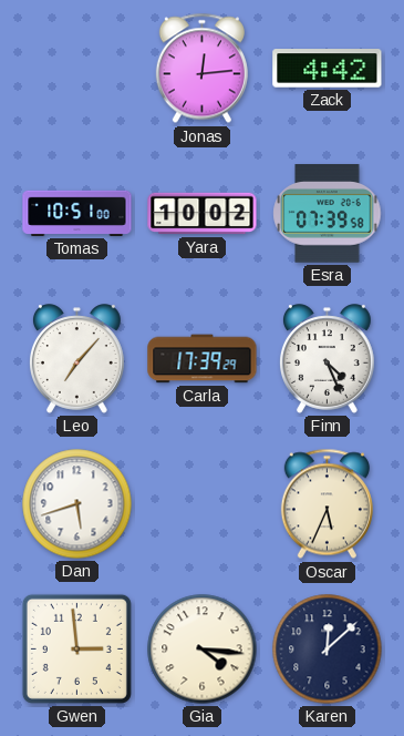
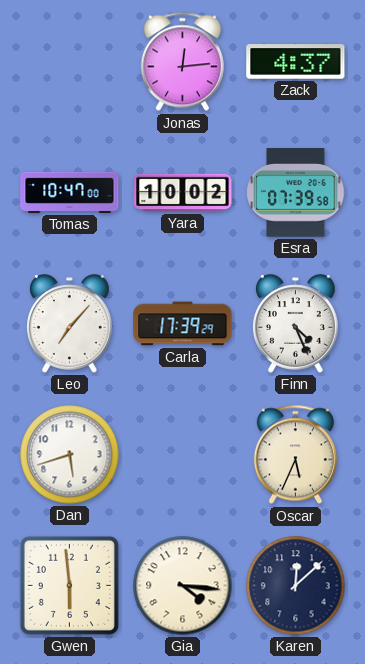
Zack: 4:42 -> 4:37
Tomas: 10:51 -> 10:47
Gwen: 2:59 -> 5:59
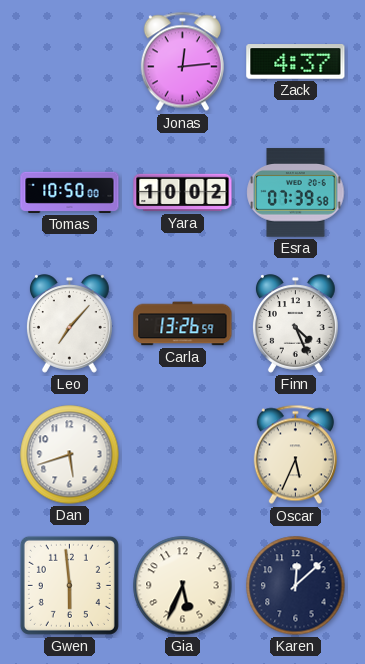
Tomas: 10:47 -> 10:50
Carla: 17:39 -> 13:26
Gia: 4:16 -> 5:34
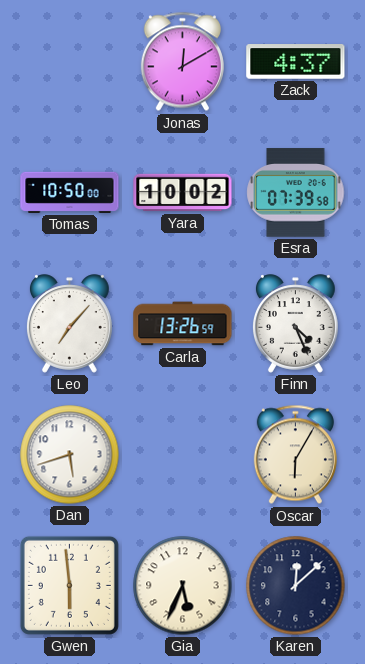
Jonas: 12:14 -> 12:10
Oscar: 5:34 -> 6:05
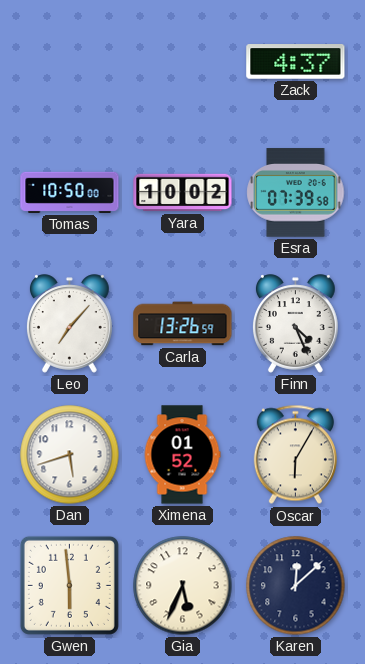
Jonas: 12:10 -> none
Ximena: none -> 01:52
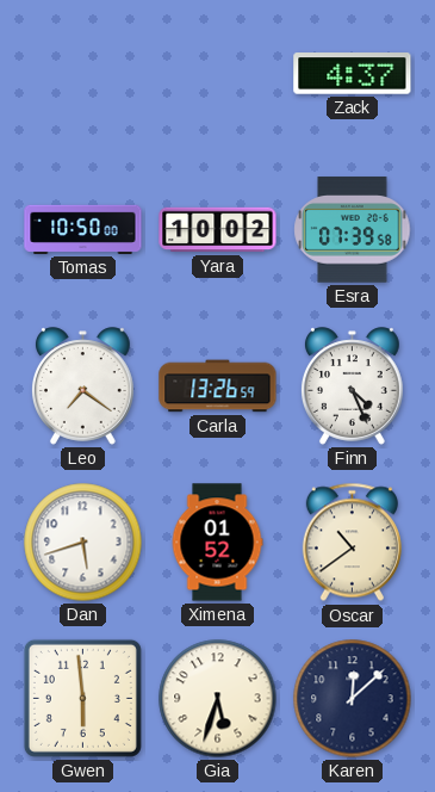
Leo: 7:07 -> 7:21
Oscar: 6:05 -> 10:39
Gia: 5:34 -> 5:33
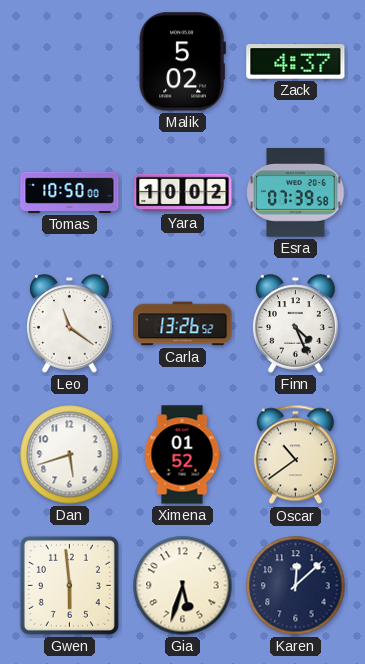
Malik: none -> 5:02
Leo: 7:21 -> 11:21
Carla: 13:26:59 -> 13:26:52
